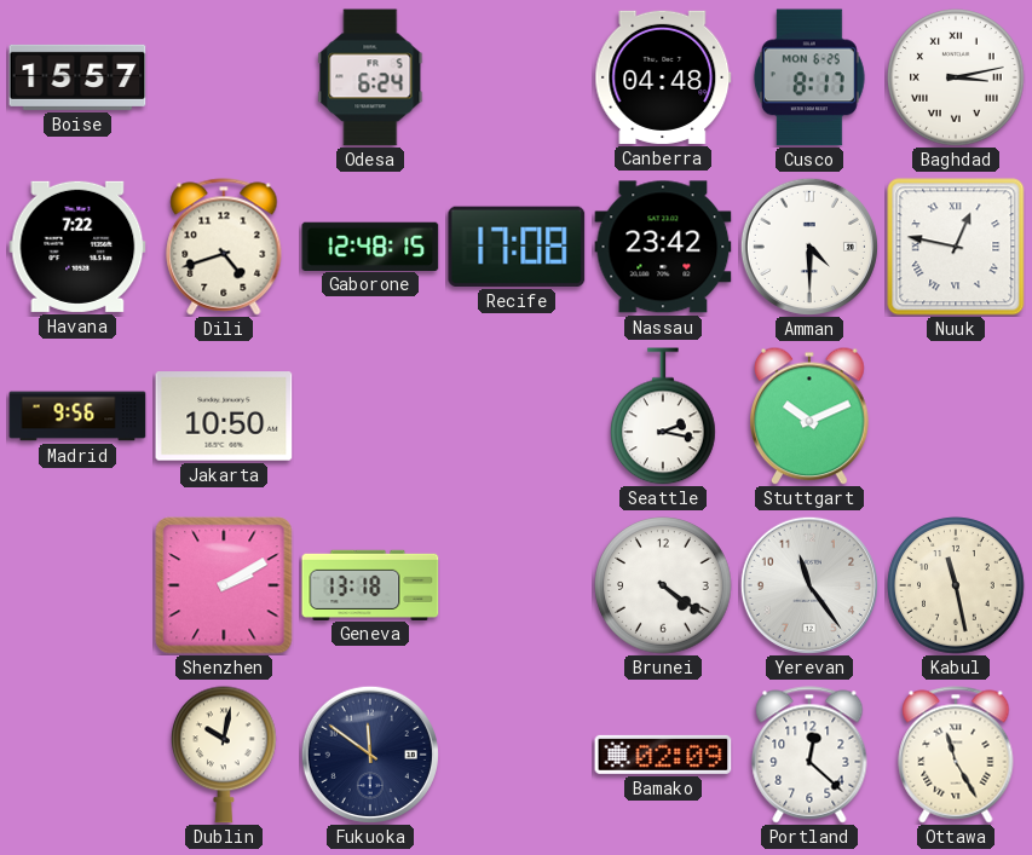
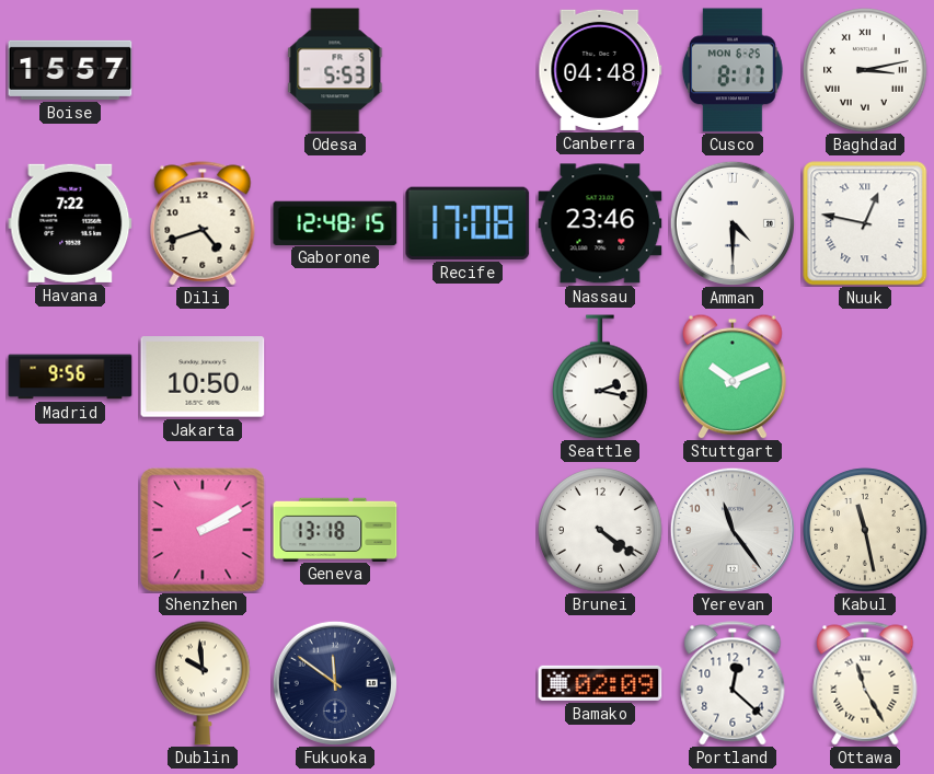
Odesa: 6:24 -> 5:53
Nassau: 23:42 -> 23:46
Dublin: 10:02 -> 9:59
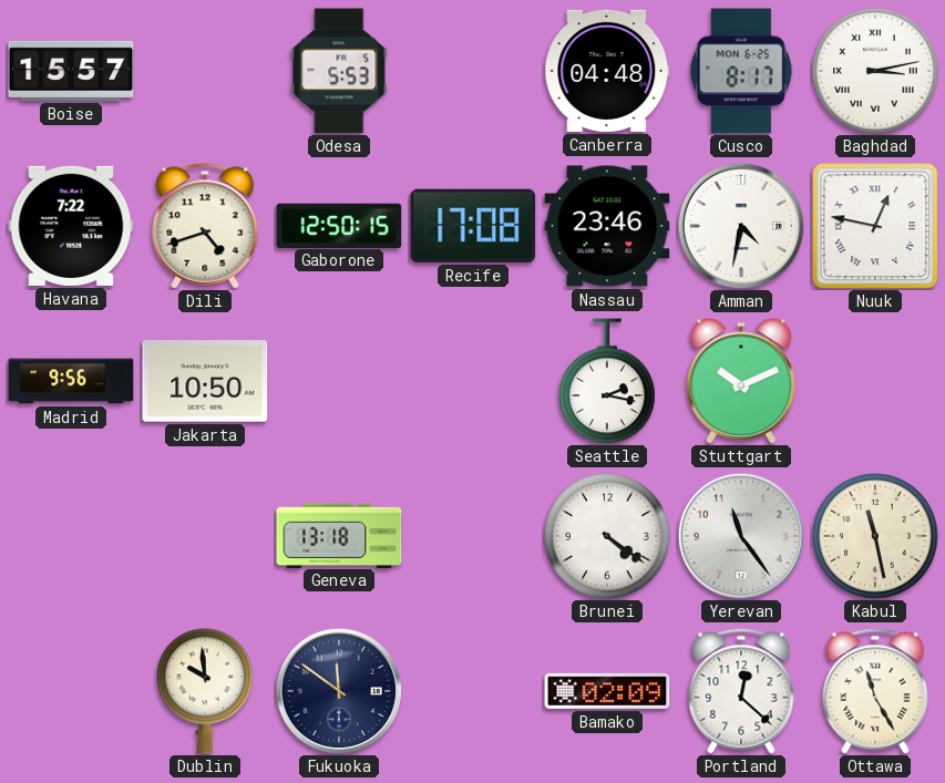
Gaborone: 12:48 -> 12:50
Amman: 4:30 -> 4:32
Shenzhen: 2:10 -> none
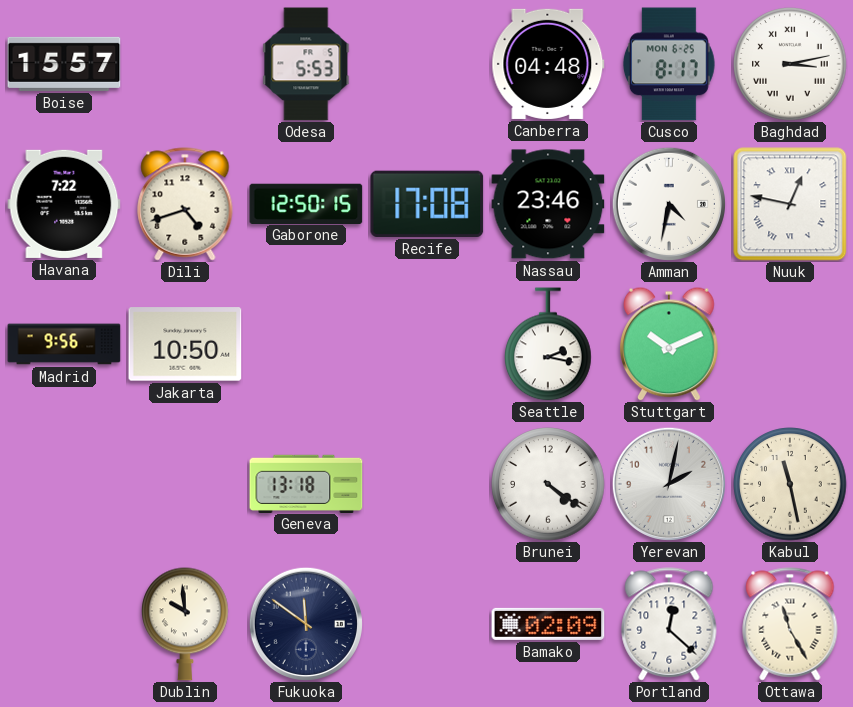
Yerevan: 11:24 -> 2:02
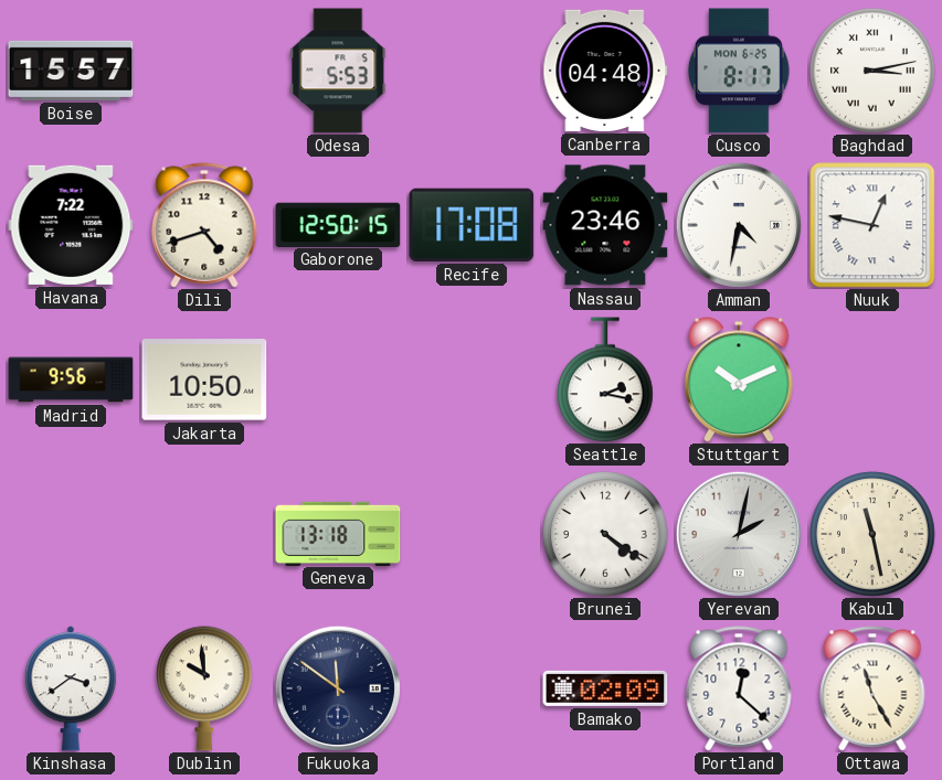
Kinshasa: none -> 3:39
